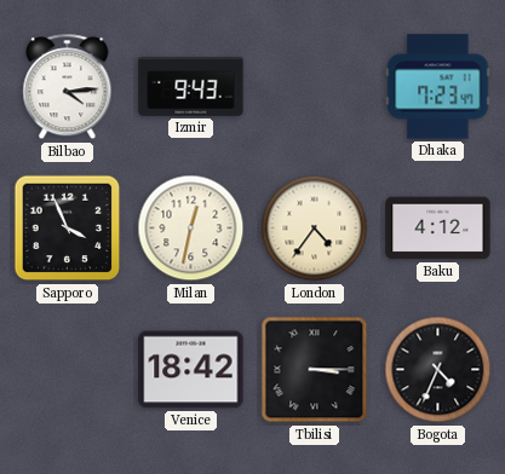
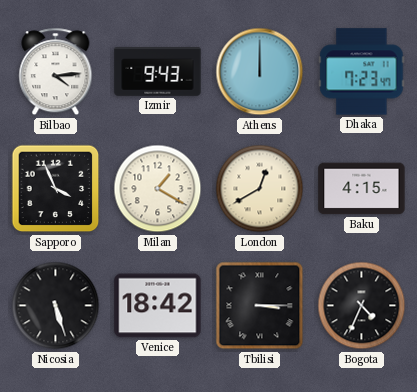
Athens: none -> 12:00
Milan: 12:32 -> 1:20
London: 4:36 -> 12:40
Baku: 4:12 -> 4:15
Nicosia: none -> 5:27
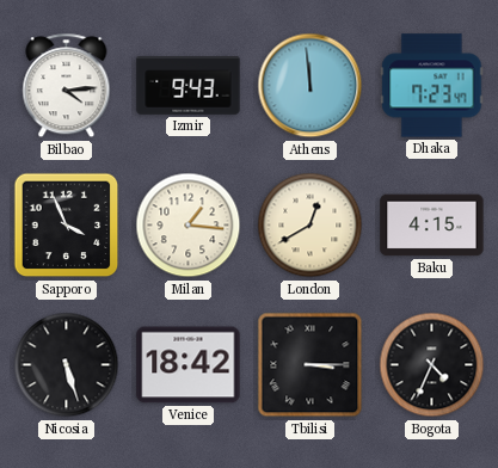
Athens: 12:00 -> 11:59
Milan: 1:20 -> 1:16
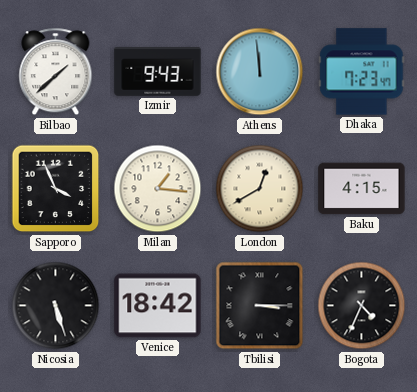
Bilbao: 4:14 -> 1:38
